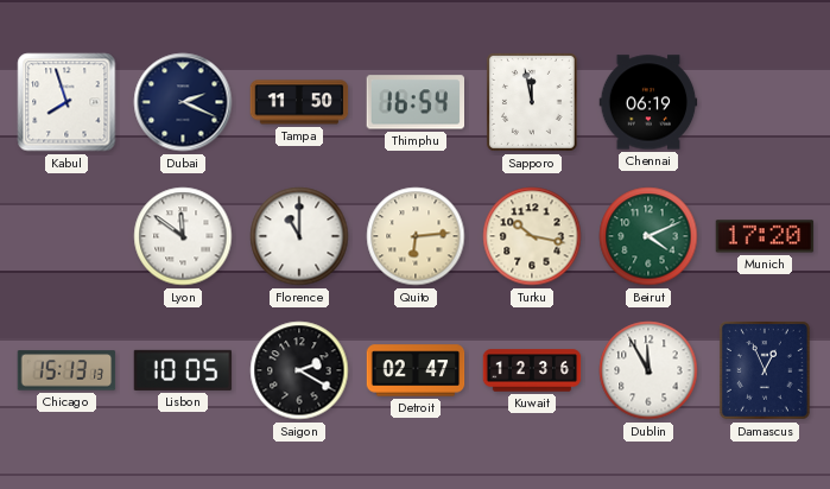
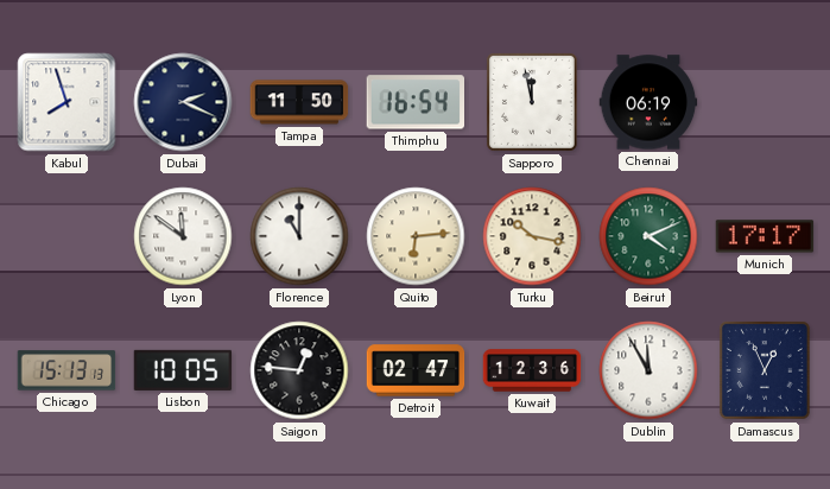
Munich: 17:20 -> 17:17
Saigon: 2:20 -> 12:46
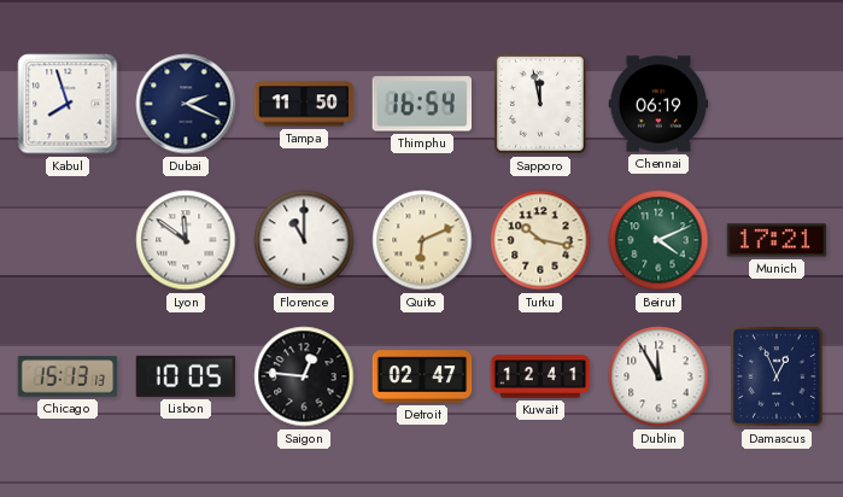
Quito: 6:14 -> 6:11
Munich: 17:17 -> 17:21
Kuwait: 12:36 -> 12:41
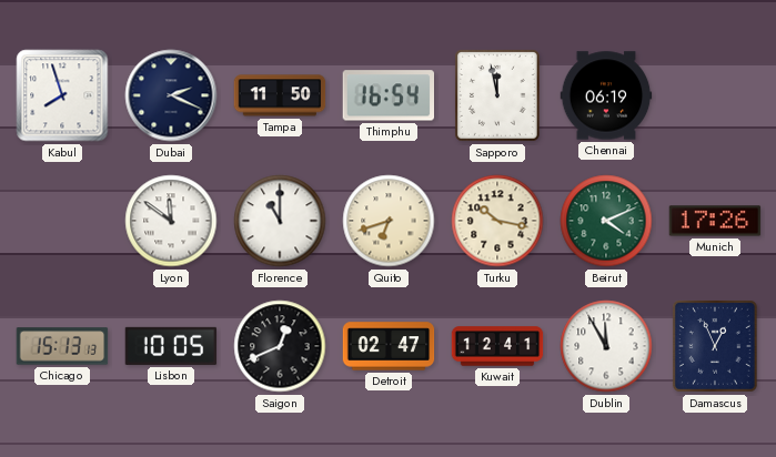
Quito: 6:11 -> 6:42
Munich: 17:21 -> 17:26
Saigon: 12:46 -> 12:41
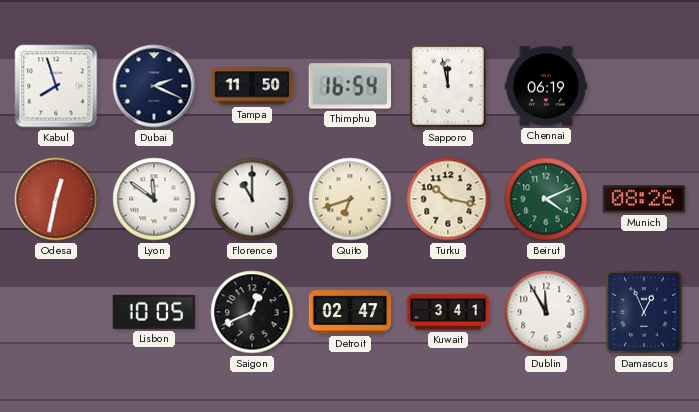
Odesa: none -> 12:32
Munich: 17:26 -> 08:26
Chicago: 15:13 -> none
Kuwait: 12:41 -> 3:41
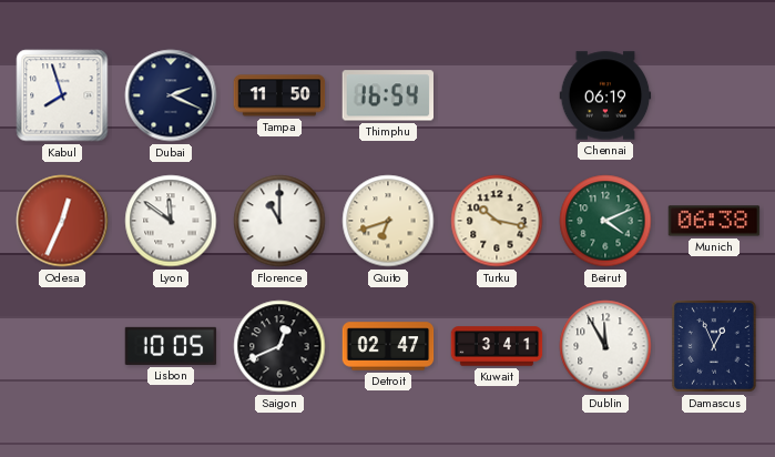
Sapporo: 11:58 -> none
Odesa: 12:32 -> 12:34
Munich: 08:26 -> 06:38
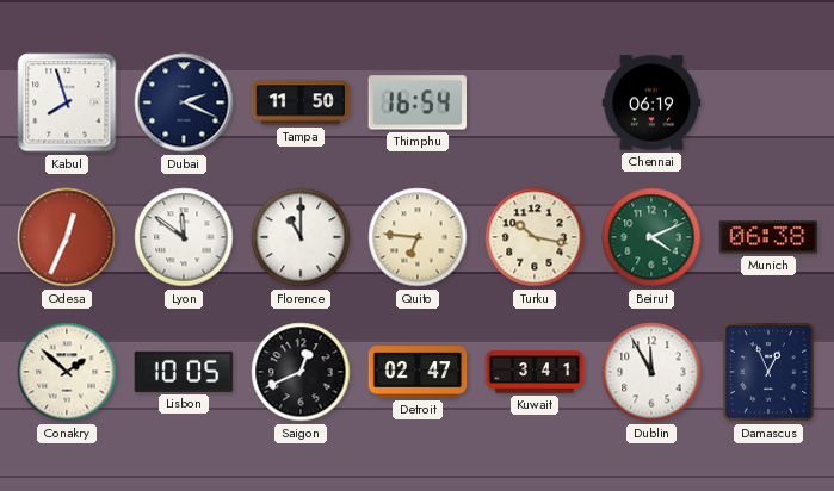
Quito: 6:42 -> 6:46
Conakry: none -> 1:52
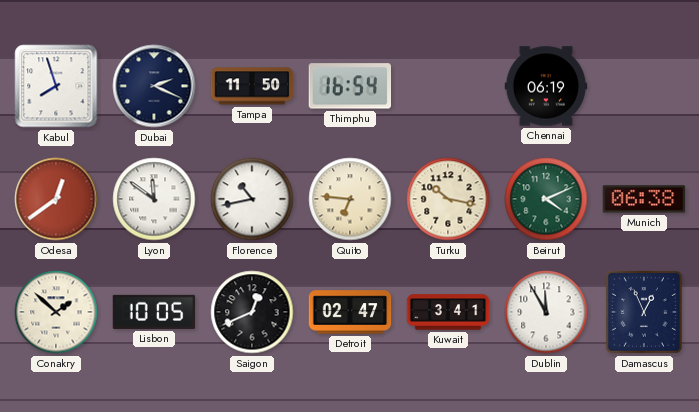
Odesa: 12:34 -> 12:39
Florence: 11:00 -> 10:43
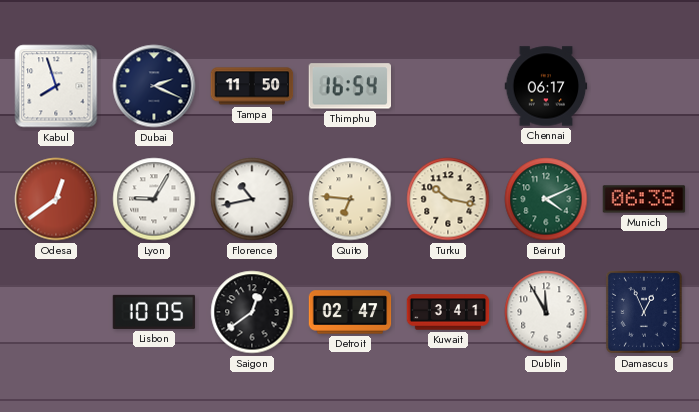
Chennai: 06:19 -> 06:17
Lyon: 11:51 -> 9:05
Conakry: 1:52 -> none
Saigon: 12:41 -> 12:39
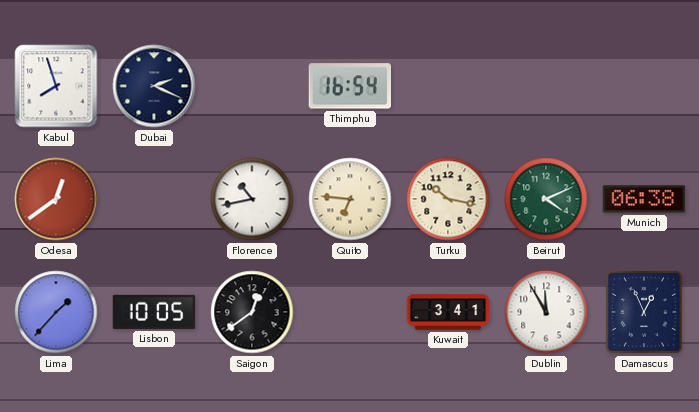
Tampa: 11:50 -> none
Chennai: 06:17 -> none
Lyon: 9:05 -> none
Lima: none -> 1:37
Detroit: 02:47 -> none
